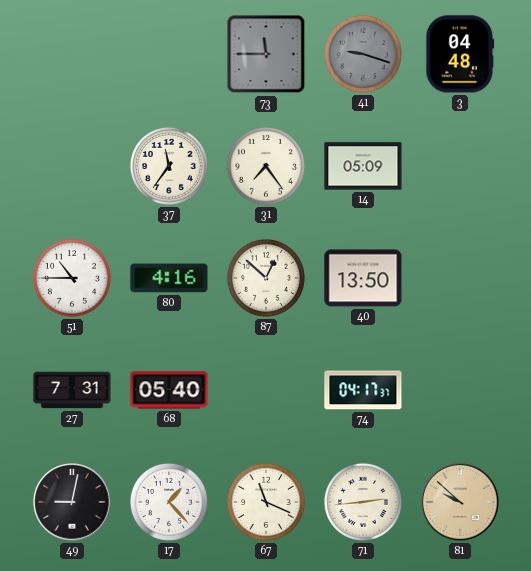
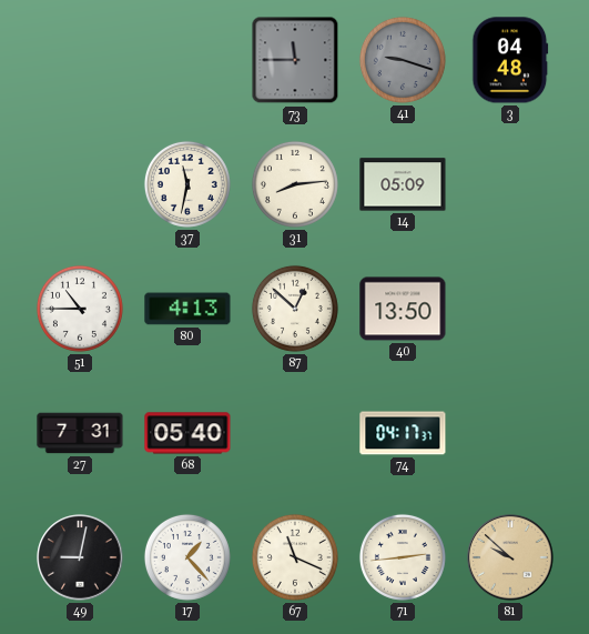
37: 11:36 -> 11:32
31: 7:24 -> 8:14
80: 4:16 -> 4:13
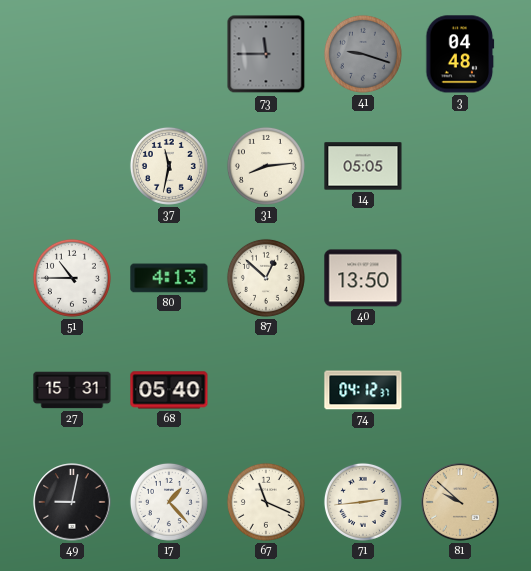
14: 05:09 -> 05:05
27: 7:31 -> 15:31
74: 04:17 -> 04:12
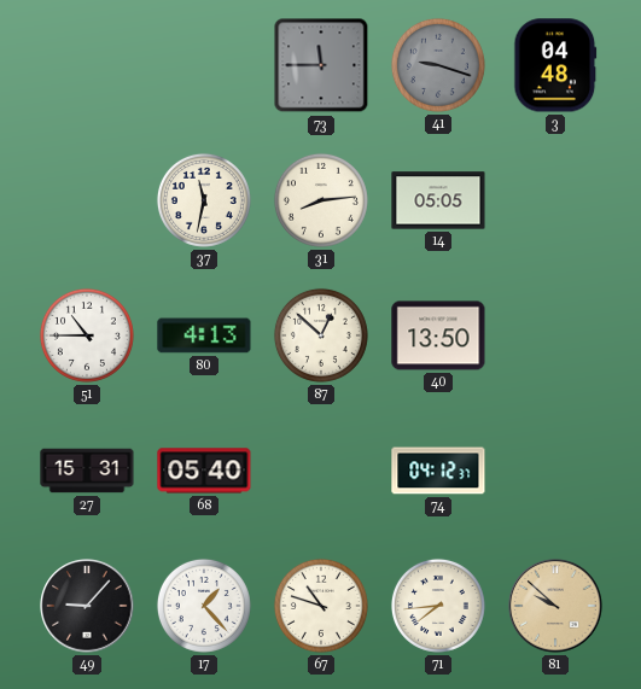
49: 9:02 -> 9:07
67: 11:19 -> 10:48
71: 2:44 -> 7:44
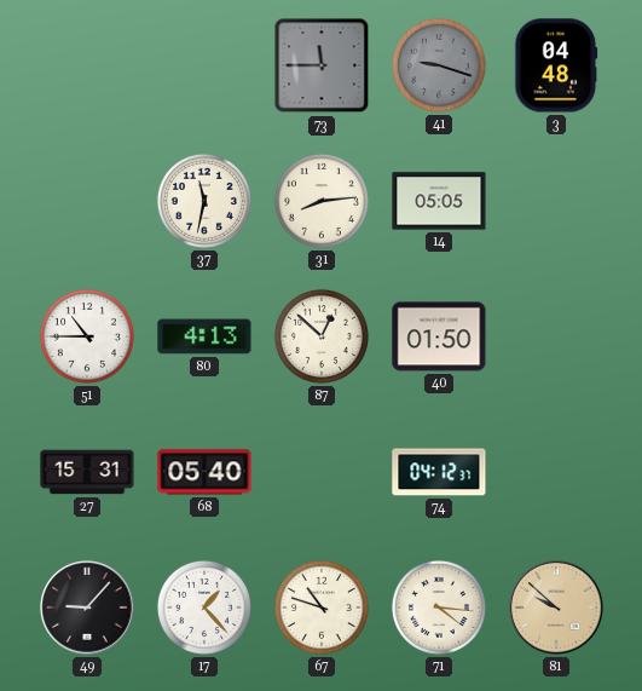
40: 13:50 -> 01:50
71: 7:44 -> 4:16
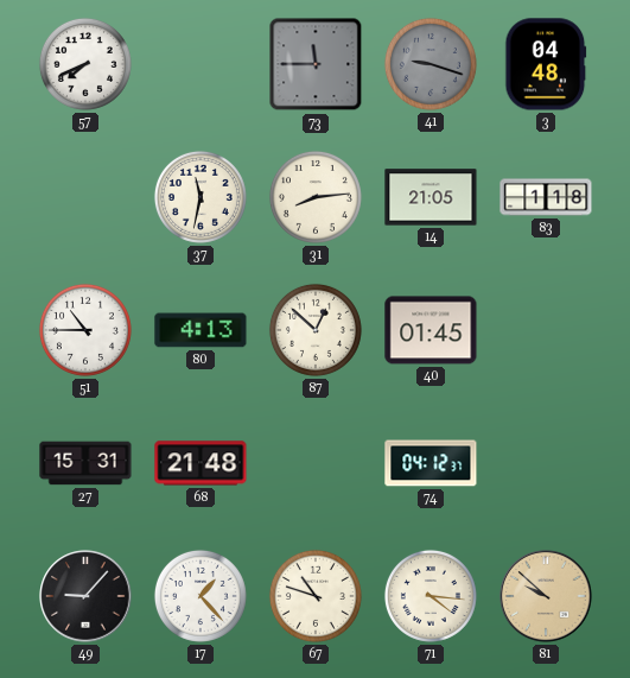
57: none -> 7:41
14: 05:05 -> 21:05
83: none -> 1:18
40: 01:50 -> 01:45
68: 05:40 -> 21:48
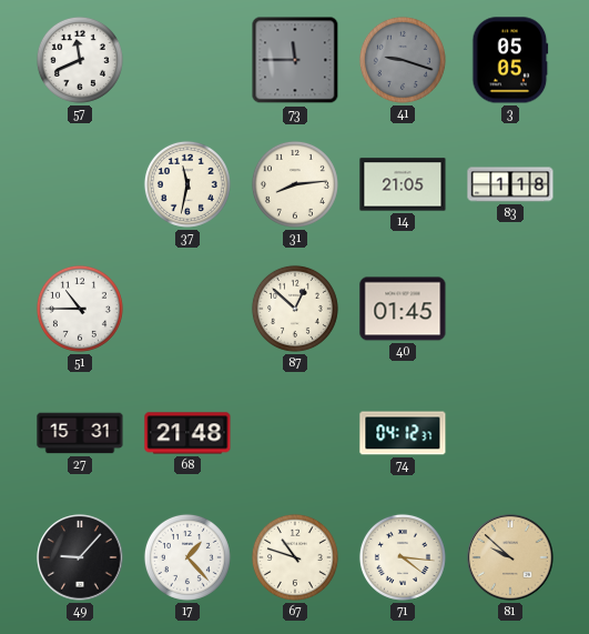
57: 7:41 -> 11:41
3: 04:48 -> 05:05
80: 4:13 -> none
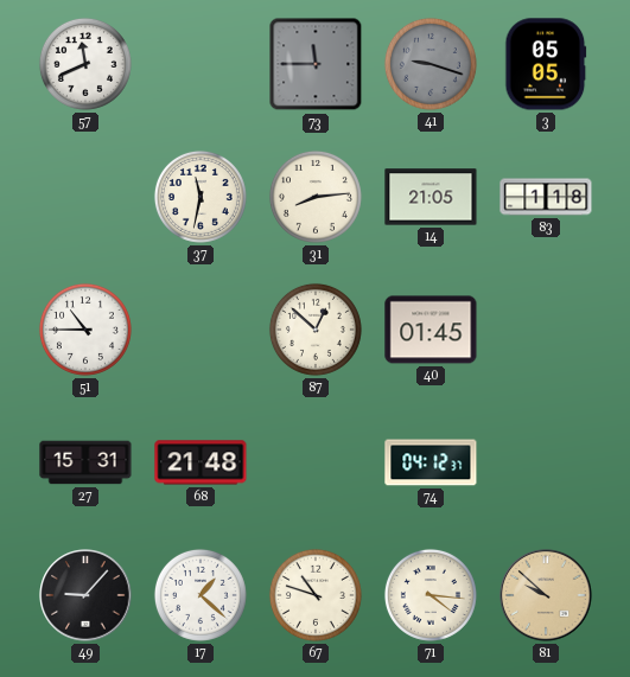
17: 1:23 -> 1:22
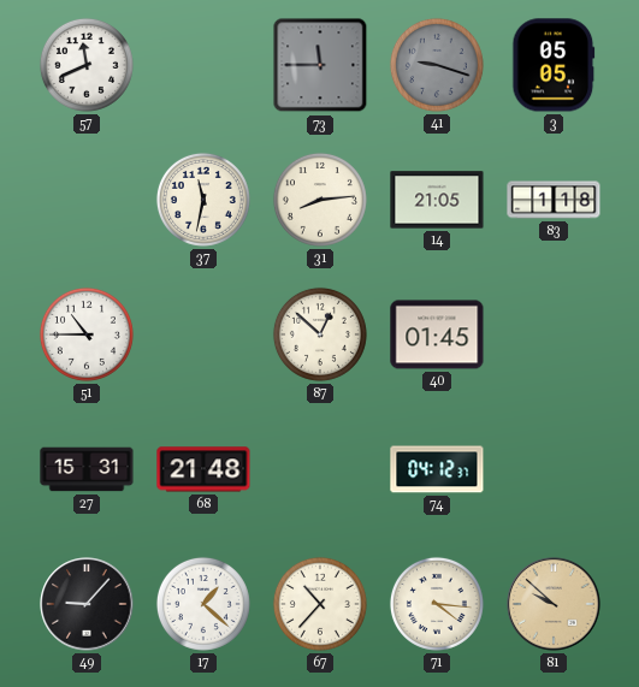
67: 10:48 -> 10:37
